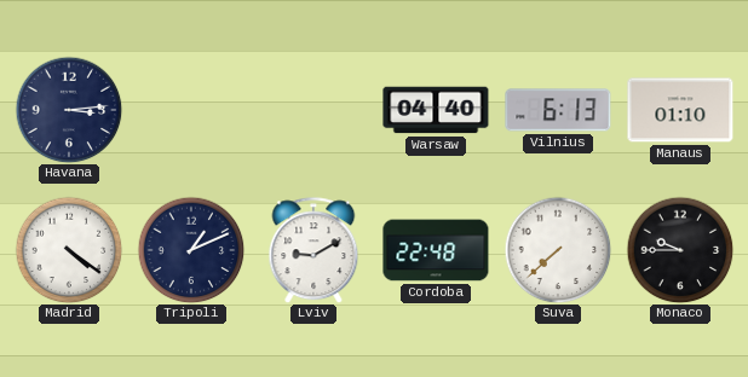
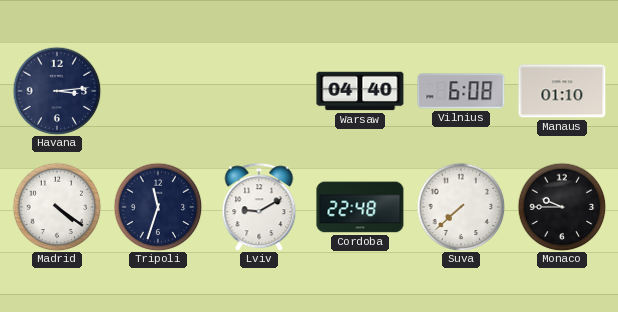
Vilnius: 6:13 -> 6:08
Tripoli: 1:11 -> 11:33
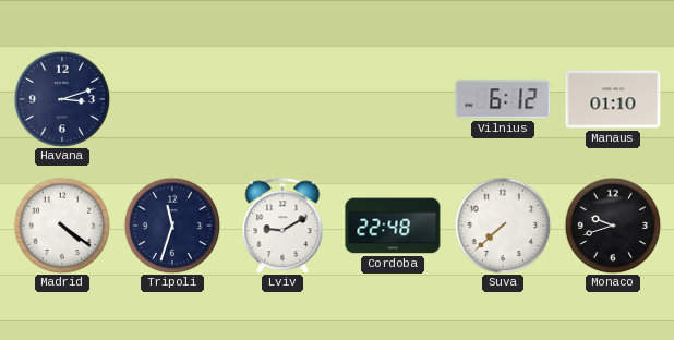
Havana: 3:14 -> 3:12
Warsaw: 04:40 -> none
Vilnius: 6:08 -> 6:12
Monaco: 9:45 -> 9:42
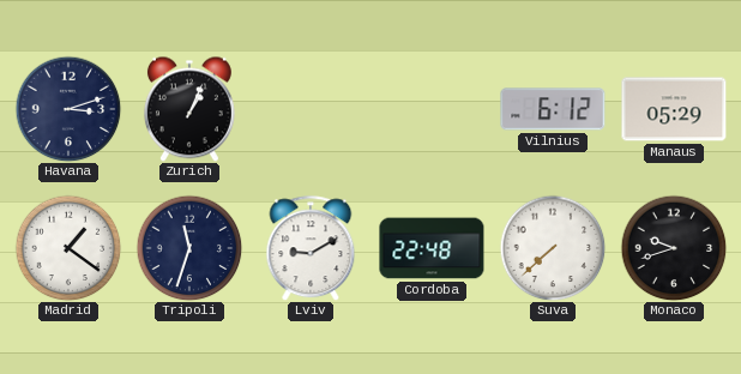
Zurich: none -> 1:04
Manaus: 01:10 -> 05:29
Madrid: 4:21 -> 1:21
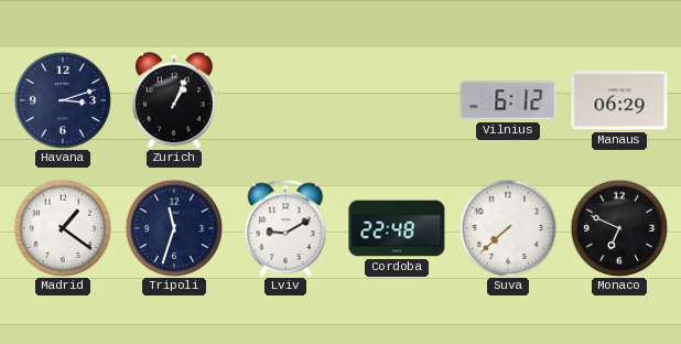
Manaus: 05:29 -> 06:29
Monaco: 9:42 -> 6:49
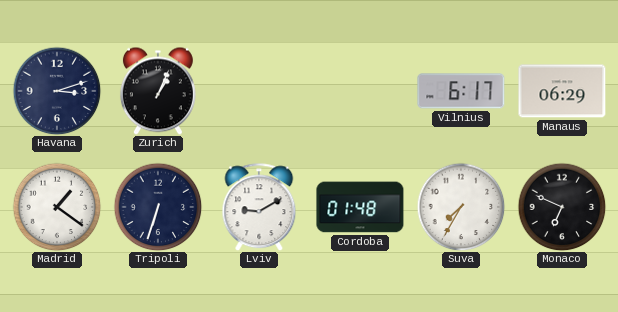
Vilnius: 6:12 -> 6:17
Tripoli: 11:33 -> 6:33
Cordoba: 22:48 -> 01:48
Suva: 7:38 -> 7:35
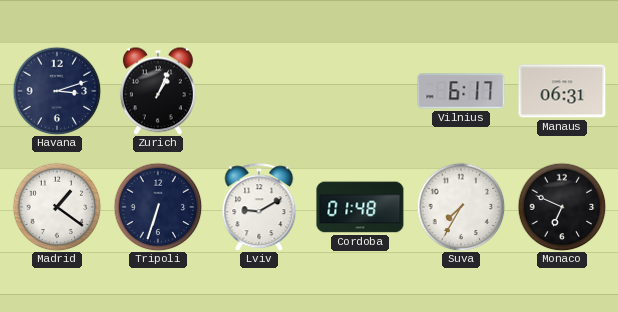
Manaus: 06:29 -> 06:31
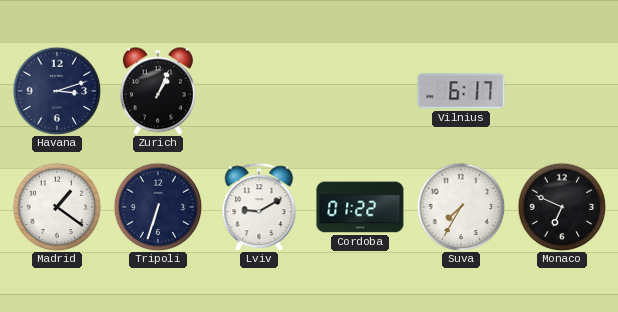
Manaus: 06:31 -> none
Cordoba: 01:48 -> 01:22
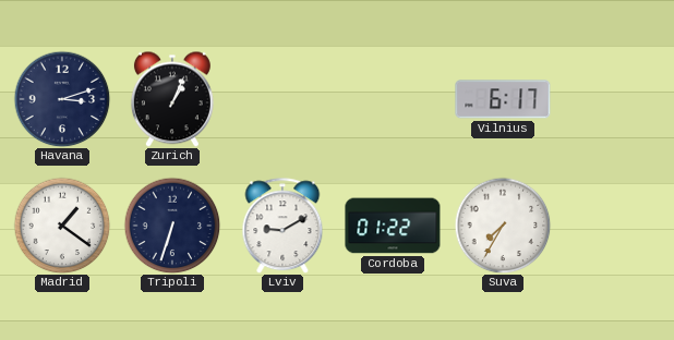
Monaco: 6:49 -> none
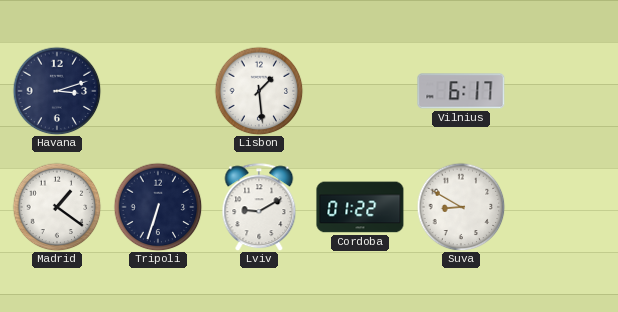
Zurich: 1:04 -> none
Lisbon: none -> 1:29
Suva: 7:35 -> 8:50
